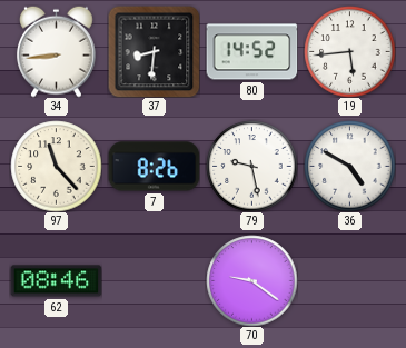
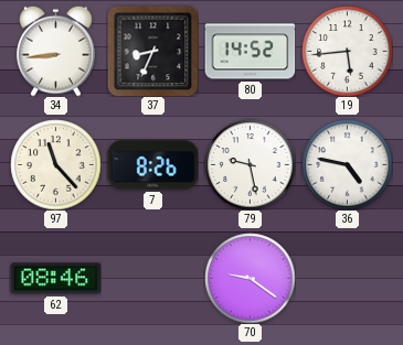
37: 8:31 -> 8:34
36: 4:50 -> 4:47
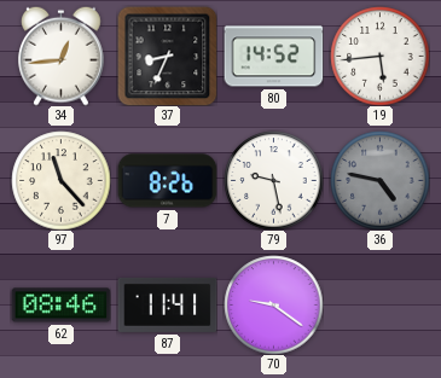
34: 8:44 -> 12:44
36 dial: white -> grey
87: none -> 11:41
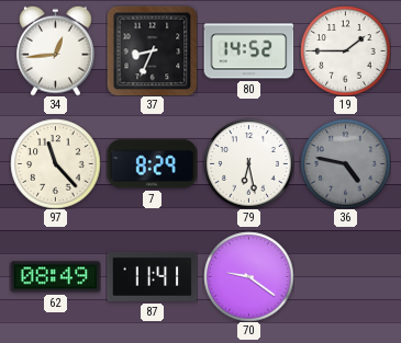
19: 5:44 -> 1:45
7: 8:26 -> 8:29
79: 9:28 -> 6:28
62: 08:46 -> 08:49
